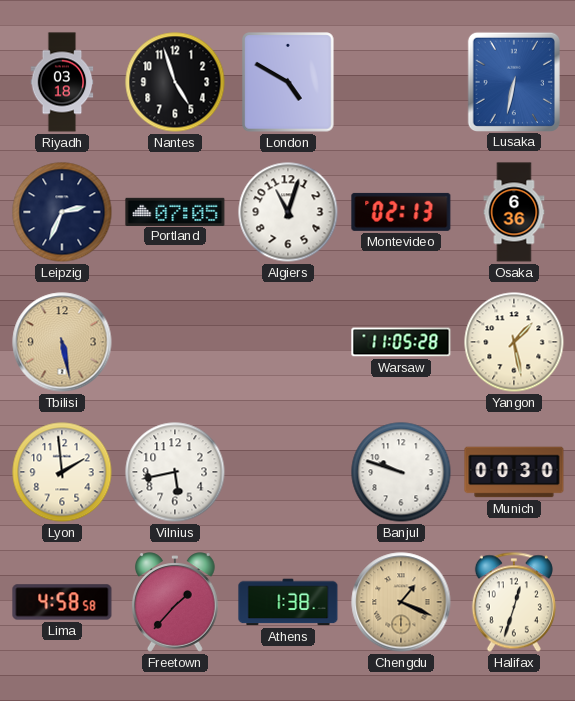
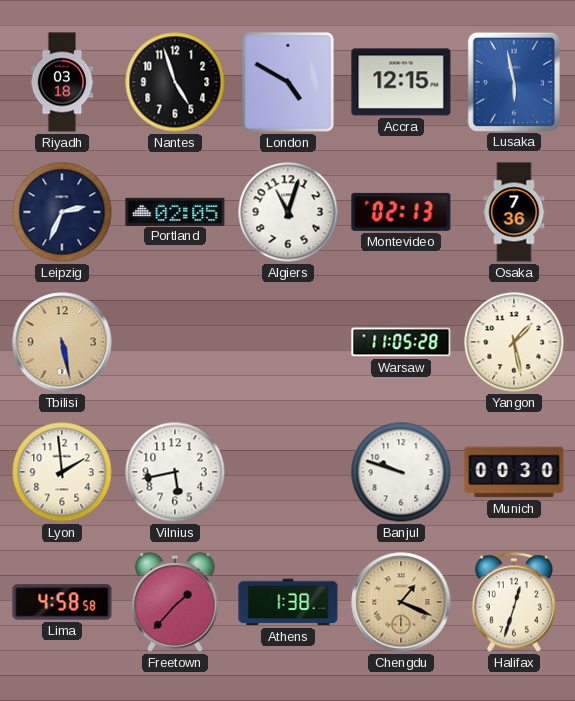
Accra: none -> 12:15
Lusaka: 6:32 -> 5:58
Portland: 07:05 -> 02:05
Osaka: 6:36 -> 7:36
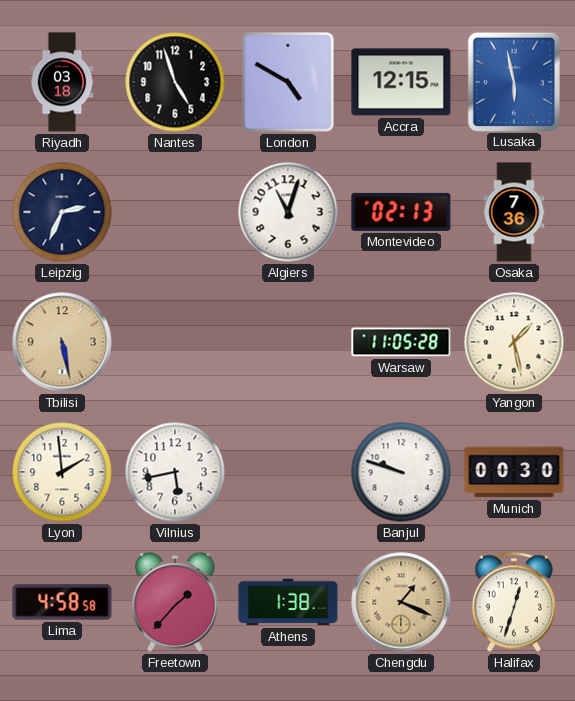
Portland: 02:05 -> none
